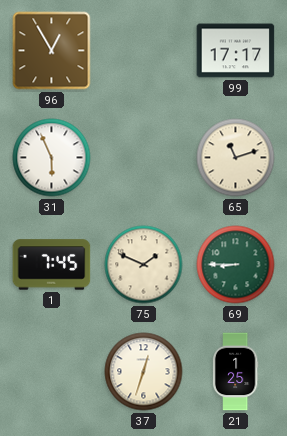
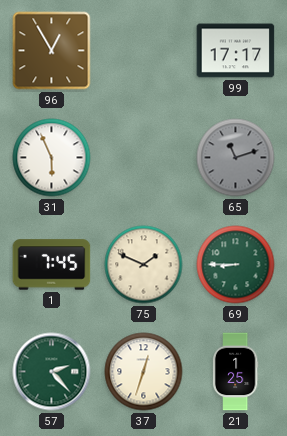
65 dial: cream -> grey
57: none -> 2:23
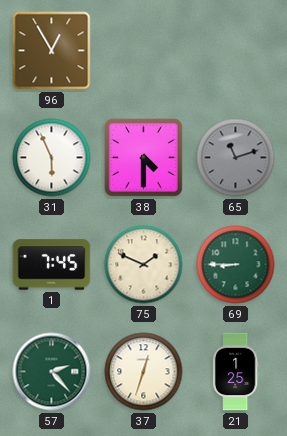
99: 17:17 -> none
38: none -> 4:30
